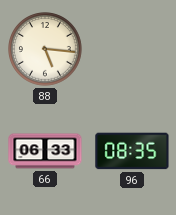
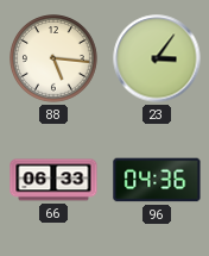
23: none -> 3:06
96: 08:35 -> 04:36
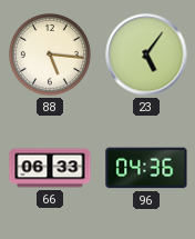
23: 3:06 -> 5:06
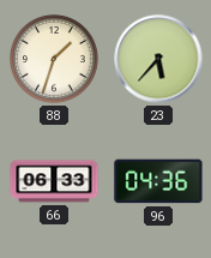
88: 5:16 -> 1:33
23: 5:06 -> 5:37
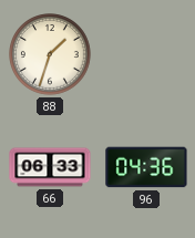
23: 5:37 -> none
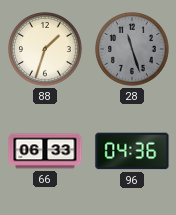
28: none -> 11:27
